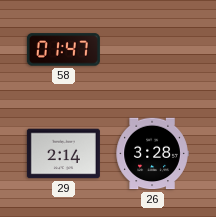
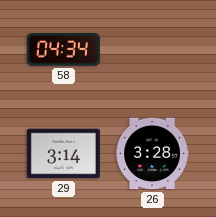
58: 01:47 -> 04:34
29: 2:14 -> 3:14
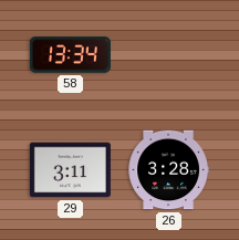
58: 04:34 -> 13:34
29: 3:14 -> 3:11
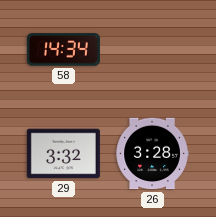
58: 13:34 -> 14:34
29: 3:11 -> 3:32
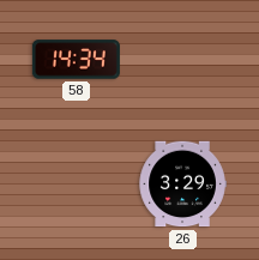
29: 3:32 -> none
26: 3:28 -> 3:29
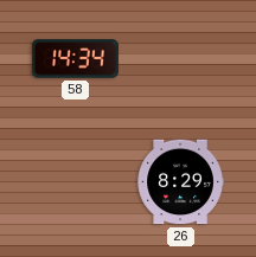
26: 3:29 -> 8:29
